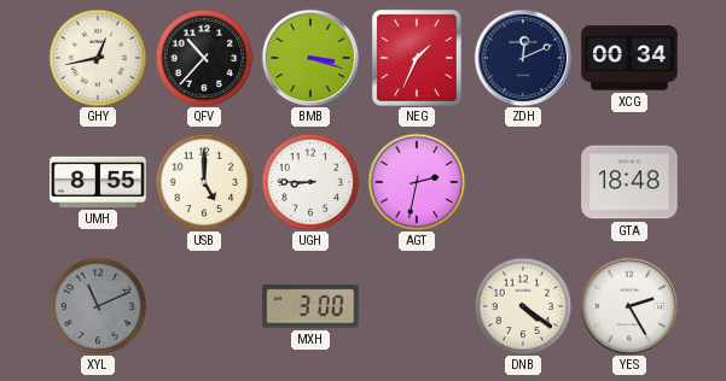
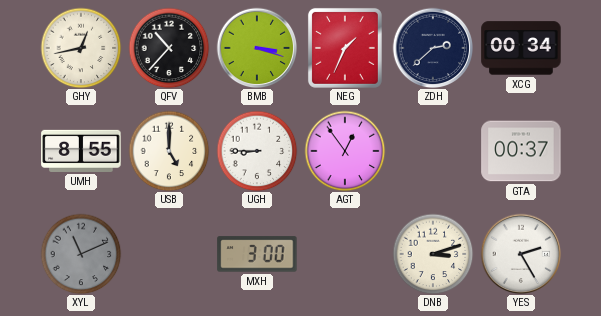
ZDH: 12:11 -> 2:38
AGT: 2:32 -> 12:54
GTA: 18:48 -> 00:37
DNB: 4:21 -> 3:12
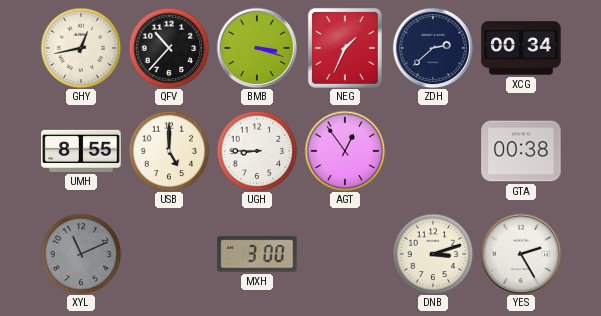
GTA: 00:37 -> 00:38
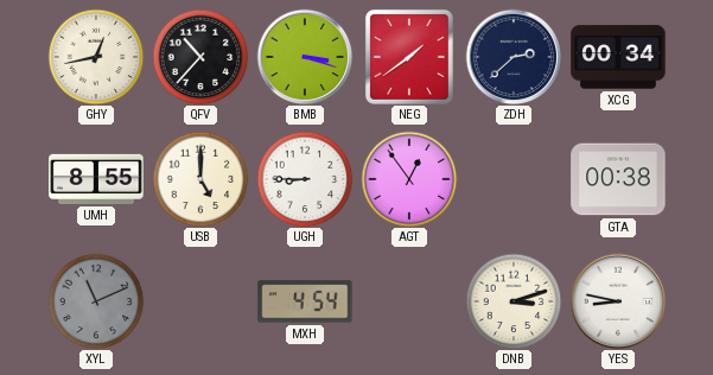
NEG: 1:34 -> 1:39
MXH: 3:00 -> 4:54
YES: 2:25 -> 8:47
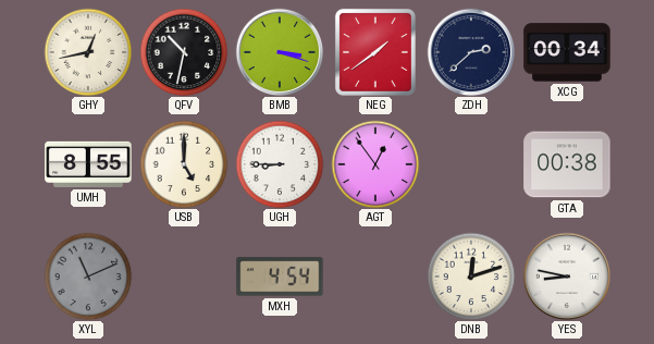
QFV: 10:37 -> 10:32
DNB: 3:12 -> 12:12
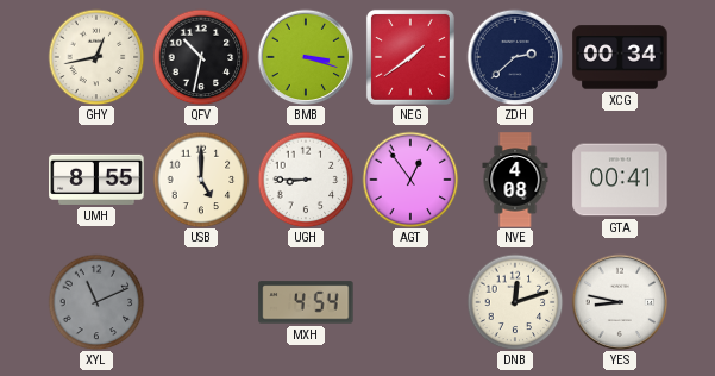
NVE: none -> 4:08
GTA: 00:38 -> 00:41
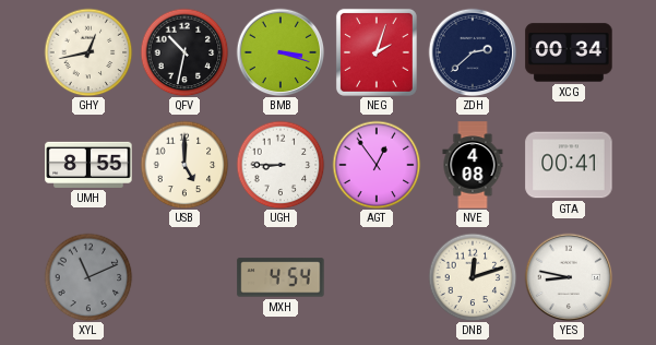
NEG: 1:39 -> 2:03
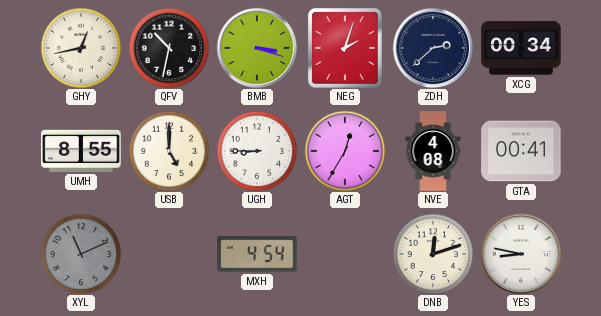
AGT: 12:54 -> 12:35
